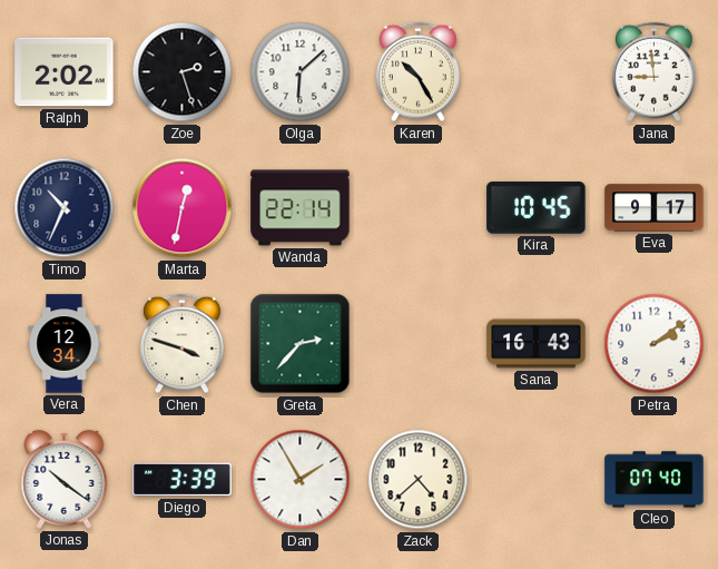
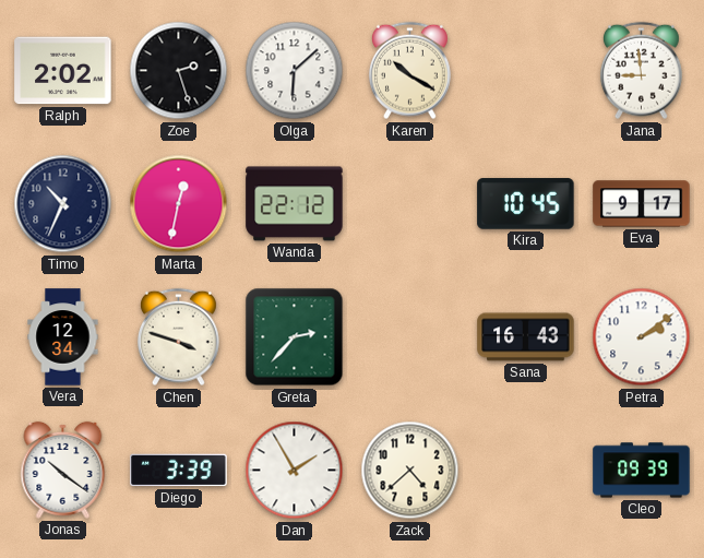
Karen: 10:25 -> 10:20
Wanda: 22:14 -> 22:12
Cleo: 07:40 -> 09:39
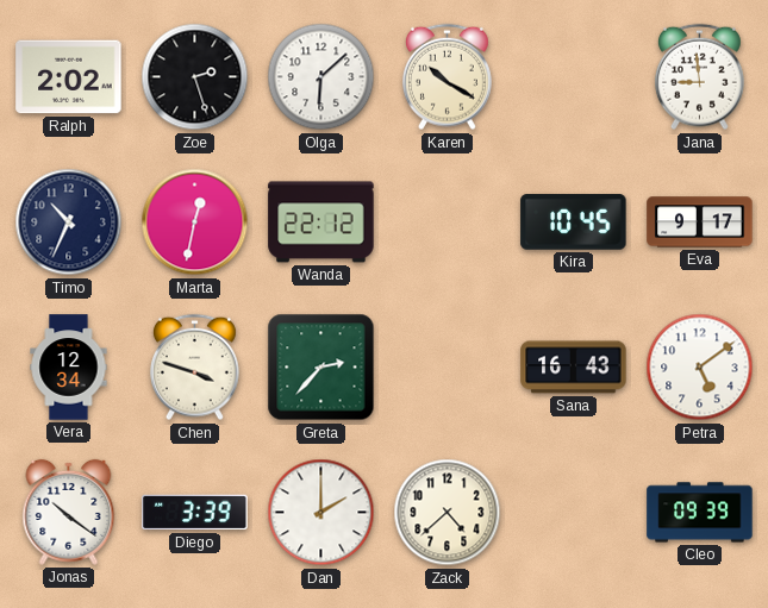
Petra: 2:09 -> 5:09
Dan: 1:55 -> 2:00
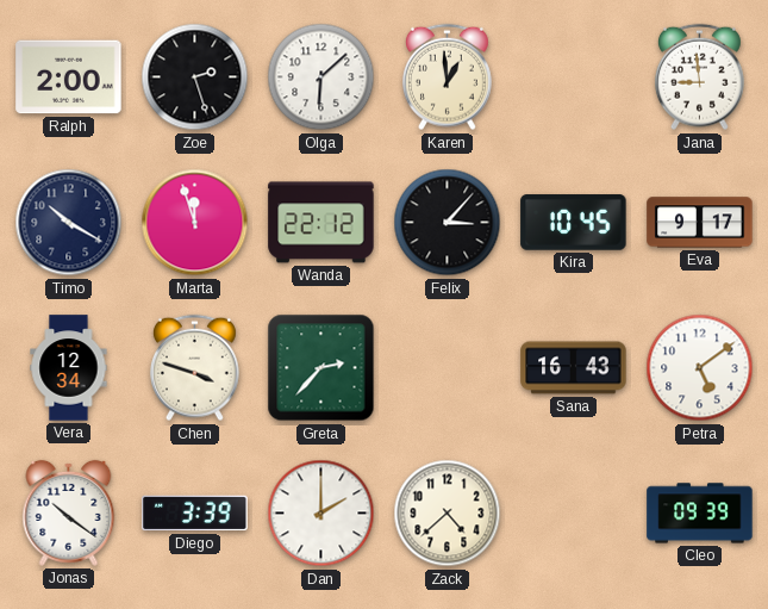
Ralph: 2:02 -> 2:00
Karen: 10:20 -> 12:59
Timo: 10:34 -> 10:20
Marta: 12:32 -> 11:57
Felix: none -> 3:07
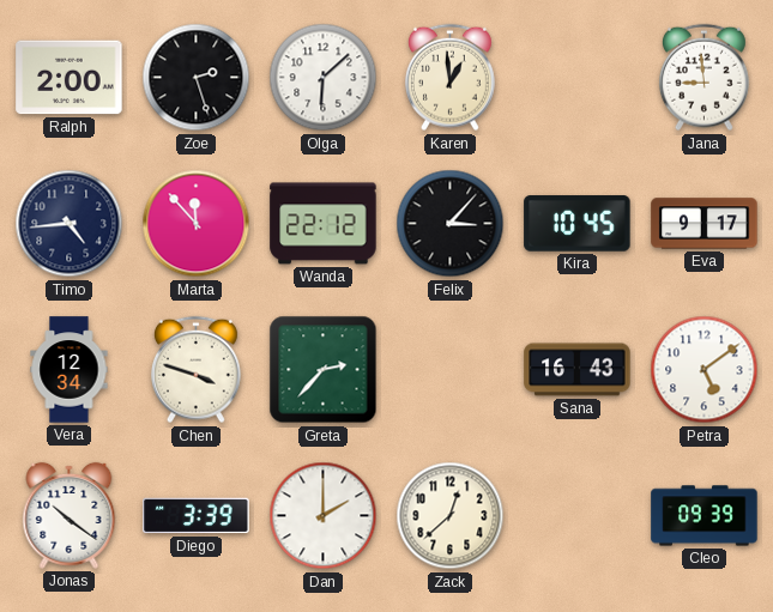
Timo: 10:20 -> 4:44
Marta: 11:57 -> 11:53
Zack: 4:38 -> 12:38
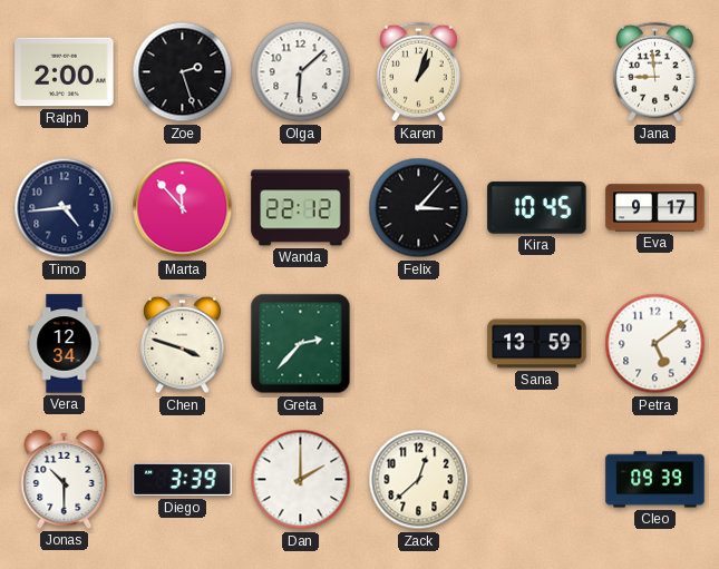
Karen: 12:59 -> 1:03
Sana: 16:43 -> 13:59
Jonas: 10:21 -> 10:30
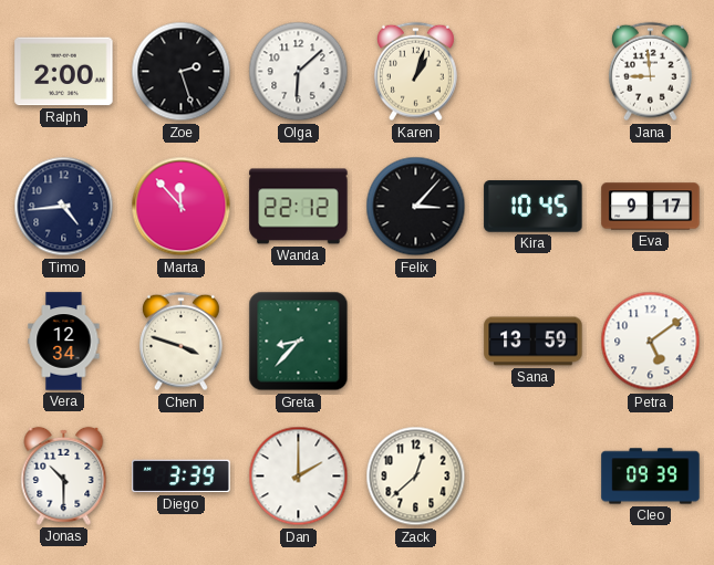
Greta: 2:37 -> 8:37
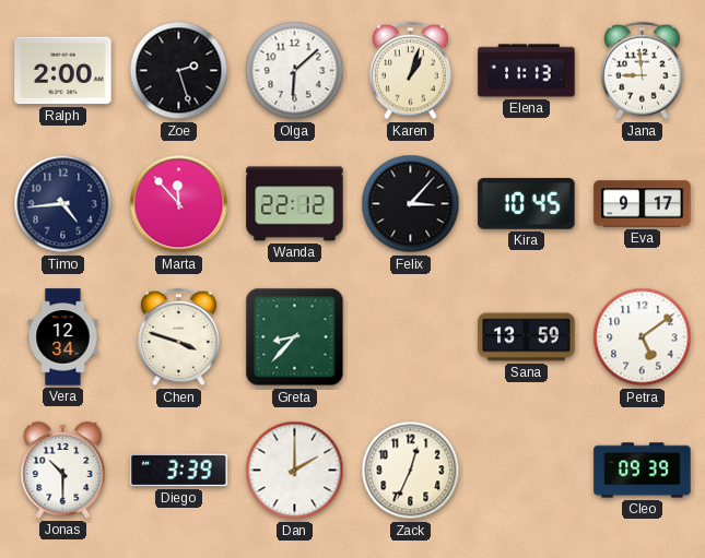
Elena: none -> 11:13
Zack: 12:38 -> 12:34
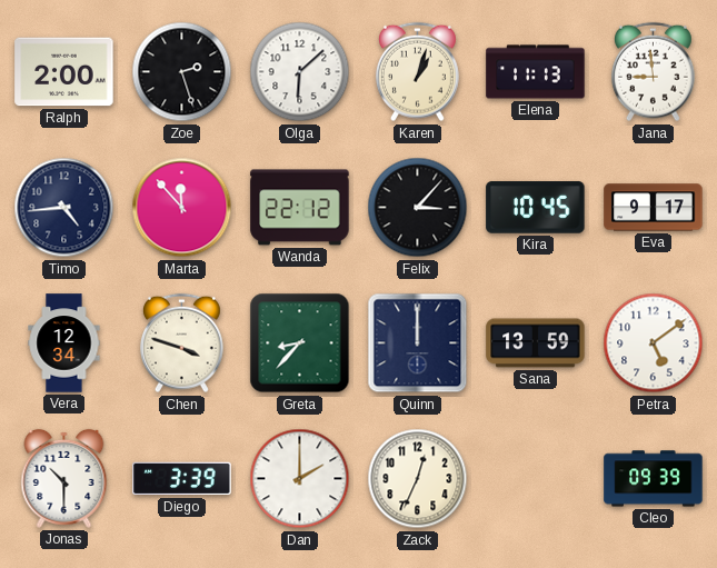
Quinn: none -> 12:00
